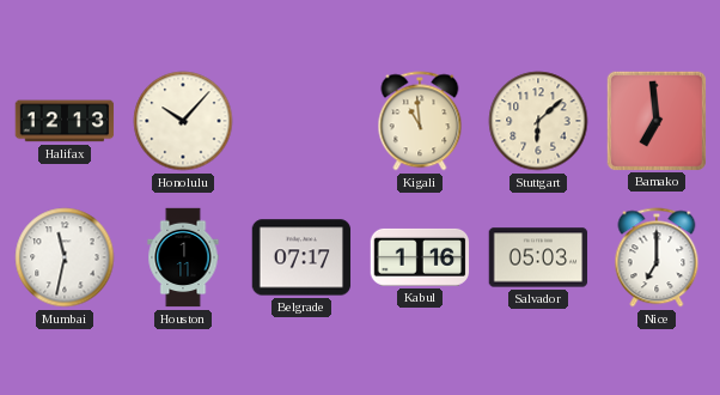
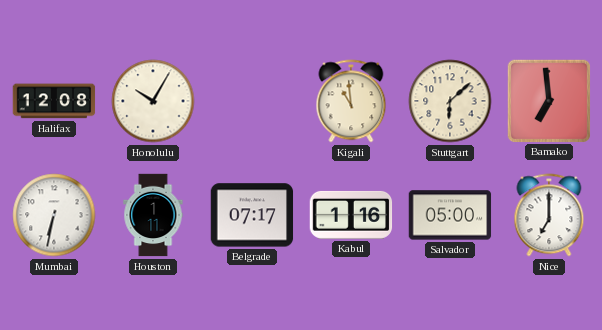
Halifax: 12:13 -> 12:08
Honolulu: 10:07 -> 10:05
Mumbai: 11:32 -> 6:32
Salvador: 05:03 -> 05:00
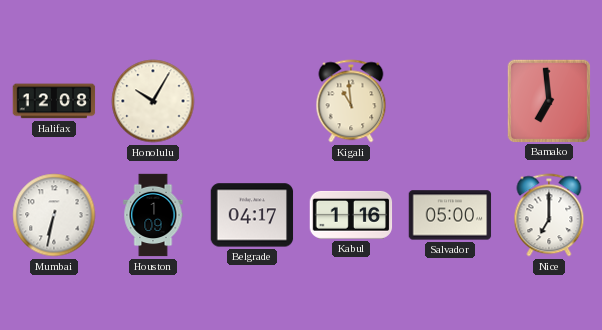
Stuttgart: 6:08 -> none
Houston: 1:11 -> 1:09
Belgrade: 07:17 -> 04:17
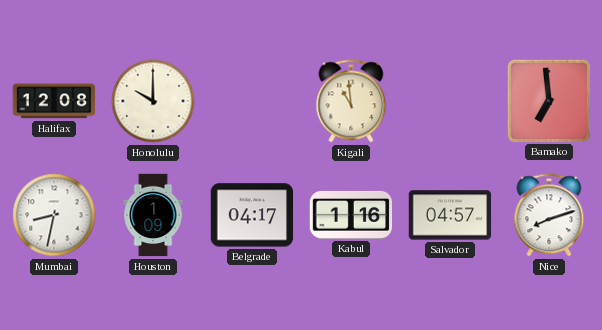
Honolulu: 10:05 -> 10:00
Mumbai: 6:32 -> 8:32
Salvador: 05:00 -> 04:57
Nice: 7:00 -> 8:12
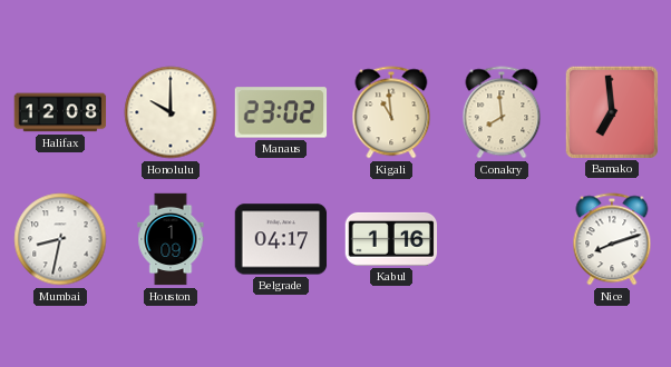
Manaus: none -> 23:02
Conakry: none -> 7:59
Salvador: 04:57 -> none
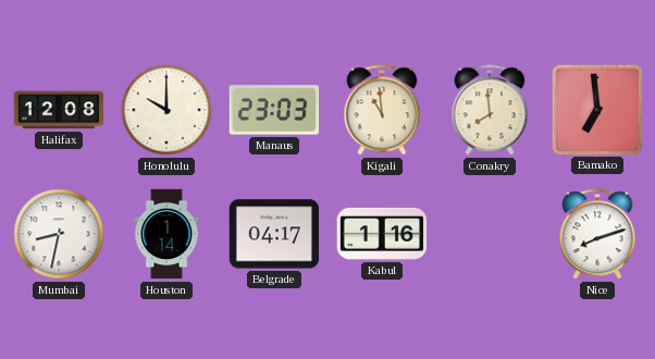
Manaus: 23:02 -> 23:03
Houston: 1:09 -> 1:14
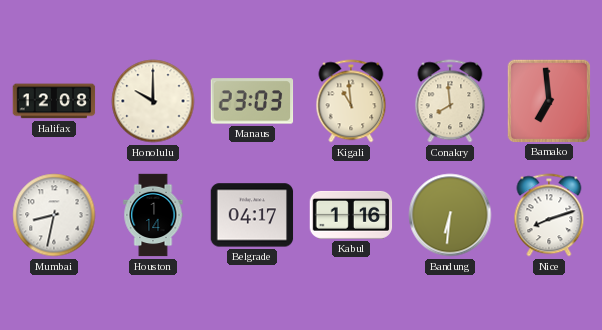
Bandung: none -> 6:31
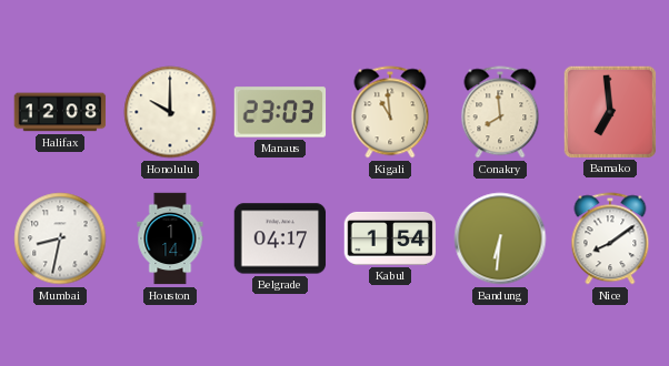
Kabul: 1:16 -> 1:54
Nice: 8:12 -> 8:09
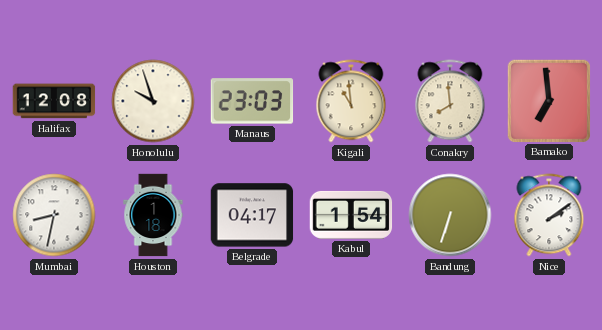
Honolulu: 10:00 -> 9:57
Houston: 1:14 -> 1:18
Bandung: 6:31 -> 6:33
Nice: 8:09 -> 2:09
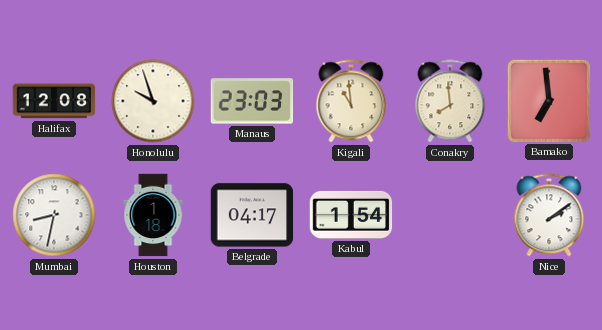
Bandung: 6:33 -> none
